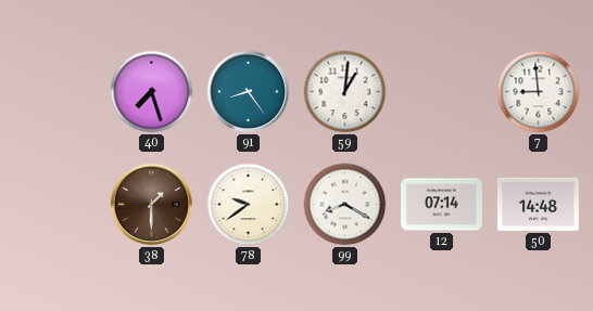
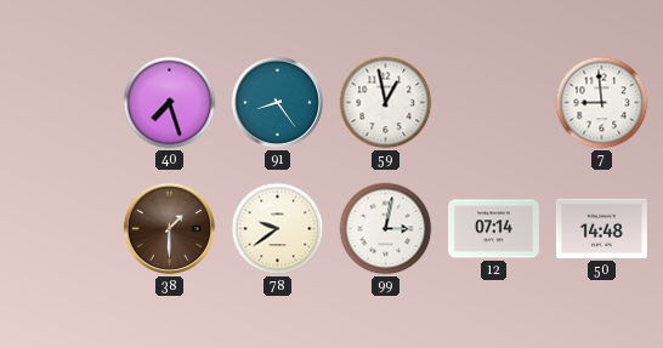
59: 1:01 -> 12:58
99: 8:20 -> 3:02
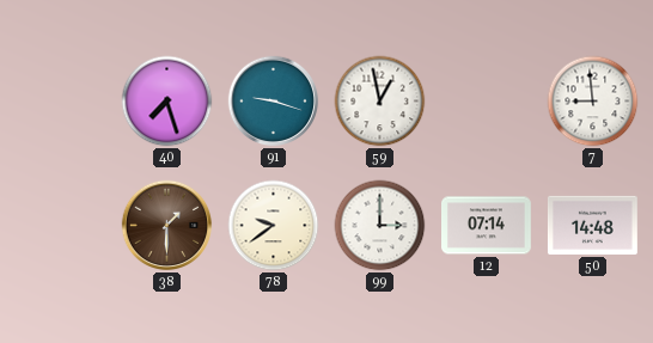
91: 8:24 -> 9:18
99: 3:02 -> 3:00
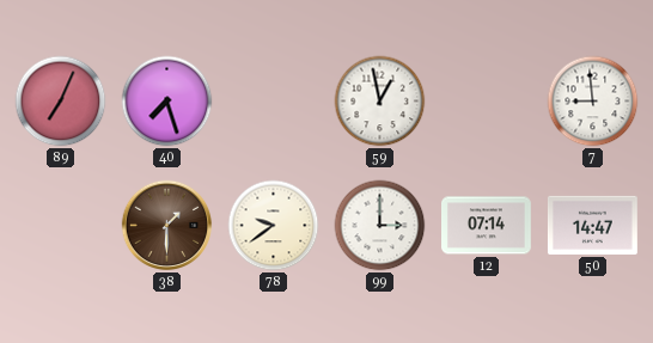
89: none -> 7:04
91: 9:18 -> none
50: 14:48 -> 14:47
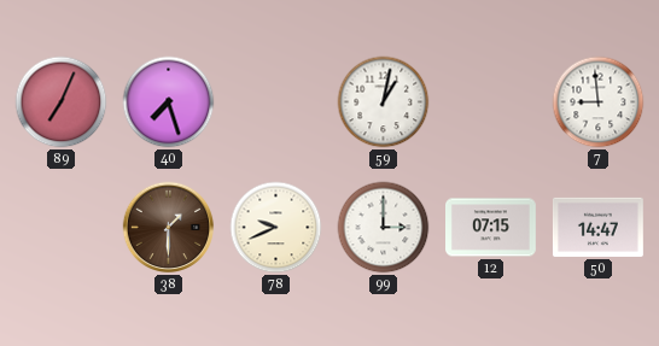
59: 12:58 -> 1:02
78: 9:39 -> 9:41
12: 07:14 -> 07:15
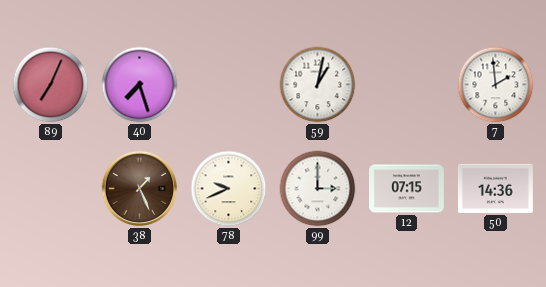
7: 8:59 -> 1:59
38: 1:30 -> 1:26
50: 14:47 -> 14:36
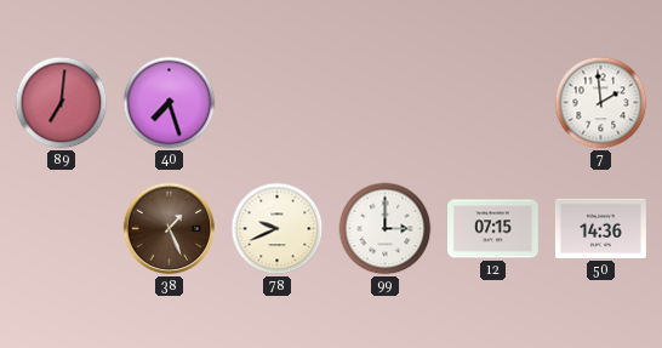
89: 7:04 -> 7:01
59: 1:02 -> none
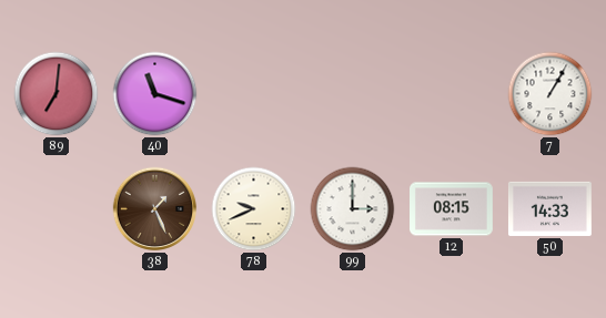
40: 7:27 -> 11:18
7: 1:59 -> 1:05
12: 07:15 -> 08:15
50: 14:36 -> 14:33
